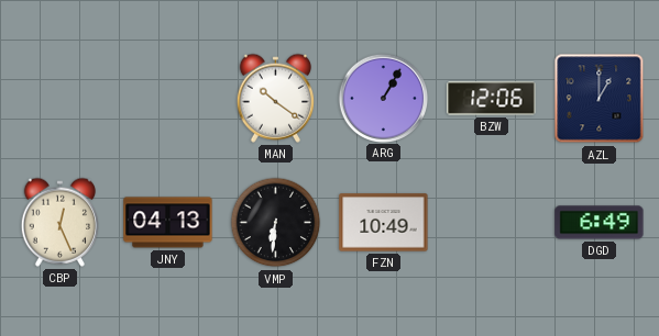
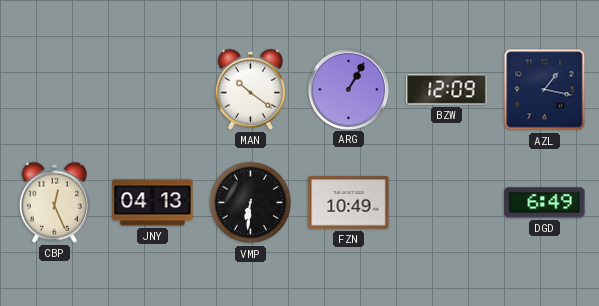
BZW: 12:06 -> 12:09
AZL: 1:00 -> 1:17
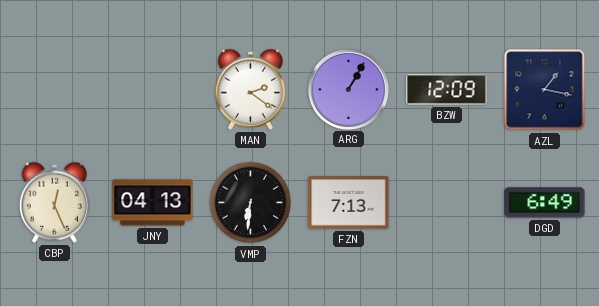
MAN: 10:21 -> 2:21
FZN: 10:49 -> 7:13
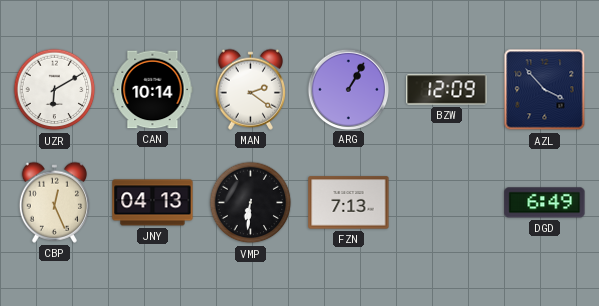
UZR: none -> 6:10
CAN: none -> 10:14
AZL: 1:17 -> 3:53
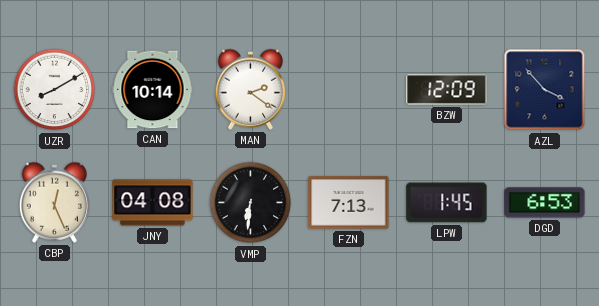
UZR: 6:10 -> 8:10
ARG: 1:05 -> none
JNY: 04:13 -> 04:08
LPW: none -> 1:45
DGD: 6:49 -> 6:53
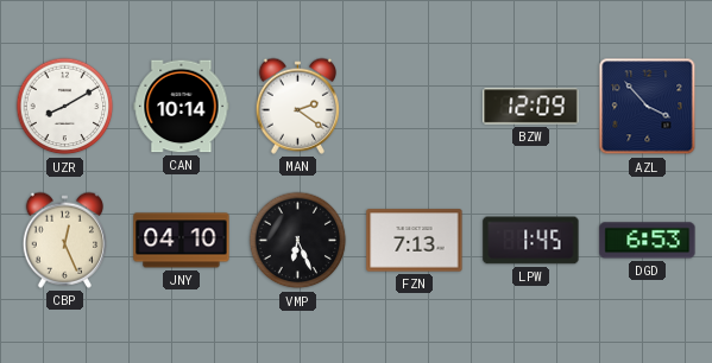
JNY: 04:08 -> 04:10
VMP: 6:31 -> 6:26
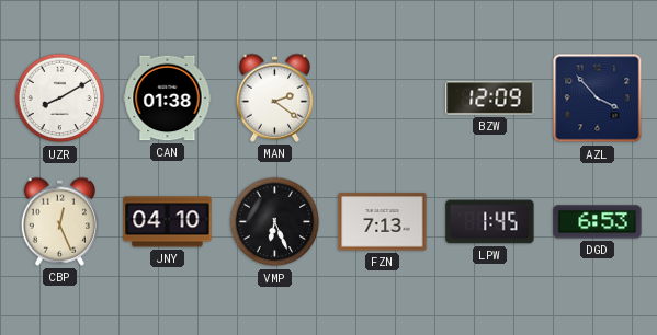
CAN: 10:14 -> 01:38
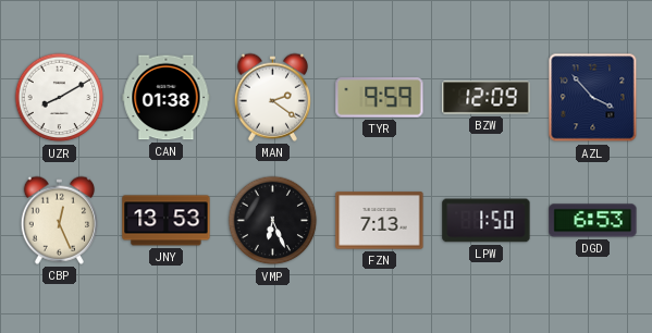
TYR: none -> 9:59
JNY: 04:10 -> 13:53
LPW: 1:45 -> 1:50
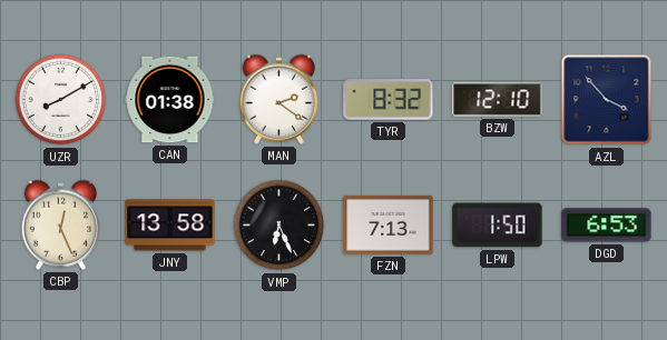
TYR: 9:59 -> 8:32
BZW: 12:09 -> 12:10
JNY: 13:53 -> 13:58
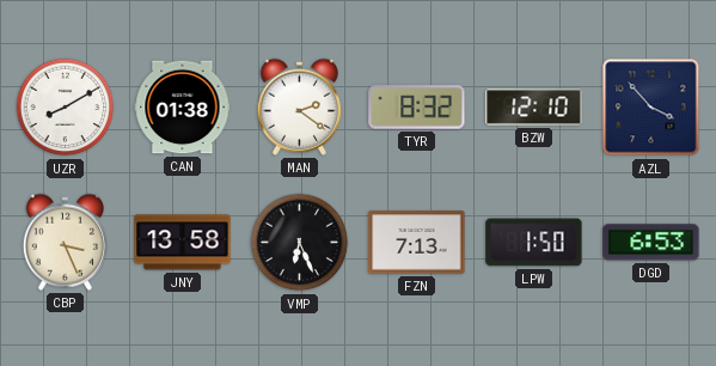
CBP: 12:26 -> 3:26
